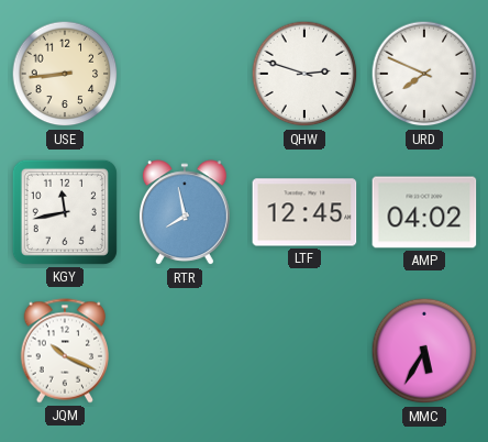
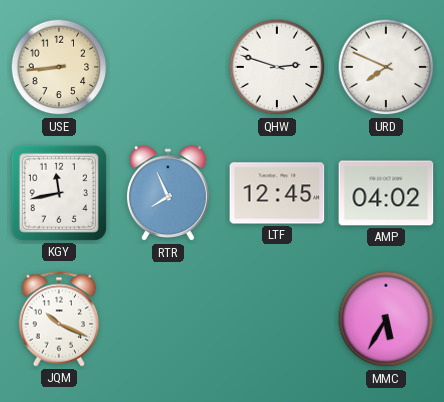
RTR: 7:58 -> 7:56
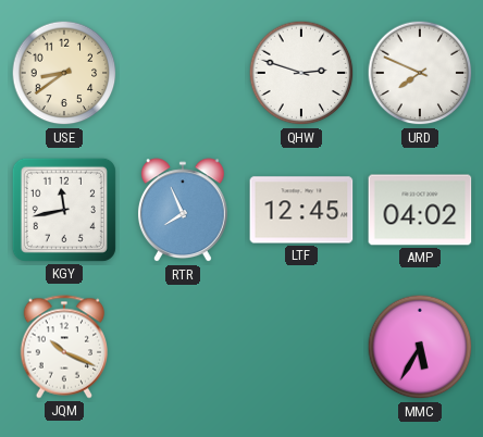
USE: 8:44 -> 8:39
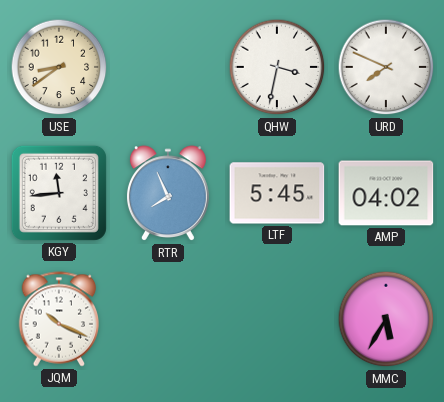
QHW: 2:48 -> 3:32
KGY: 11:43 -> 11:44
LTF: 12:45 -> 5:45
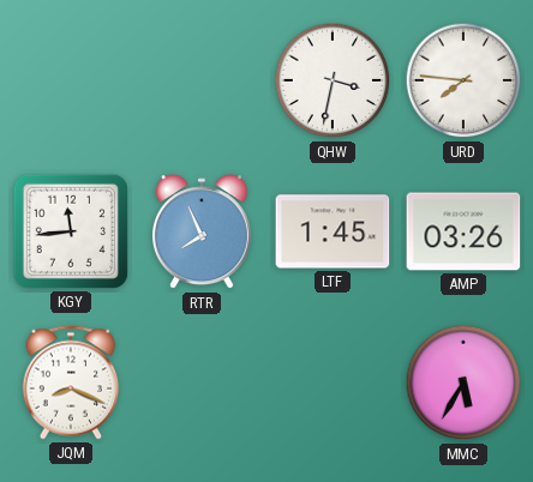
USE: 8:39 -> none
URD: 7:49 -> 7:46
LTF: 5:45 -> 1:45
AMP: 04:02 -> 03:26
JQM: 10:19 -> 8:19
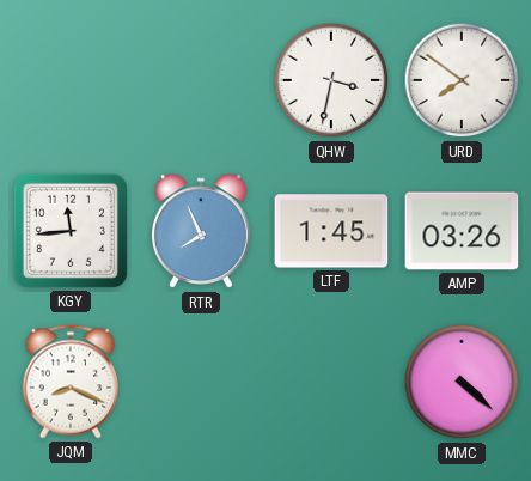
URD: 7:46 -> 7:51
MMC: 5:35 -> 4:22
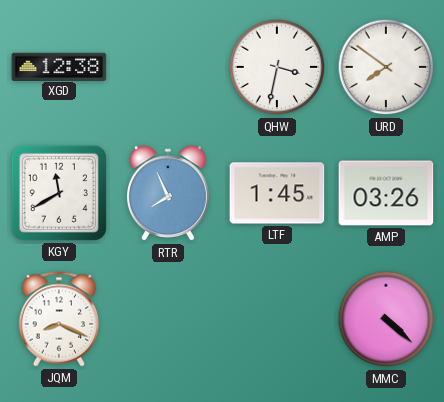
XGD: none -> 12:38
KGY: 11:44 -> 11:40
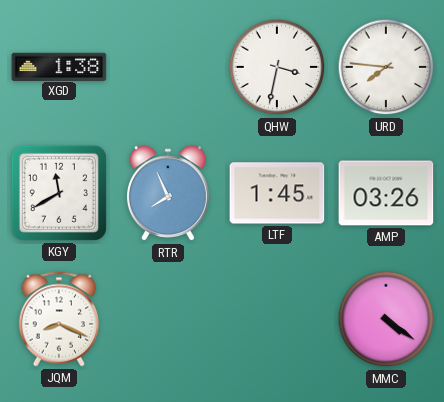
XGD: 12:38 -> 1:38
URD: 7:51 -> 7:46
MMC: 4:22 -> 4:21
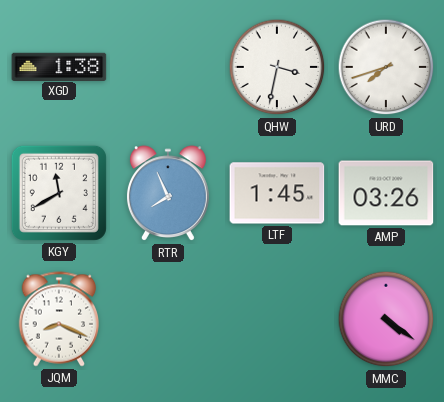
URD: 7:46 -> 7:42
